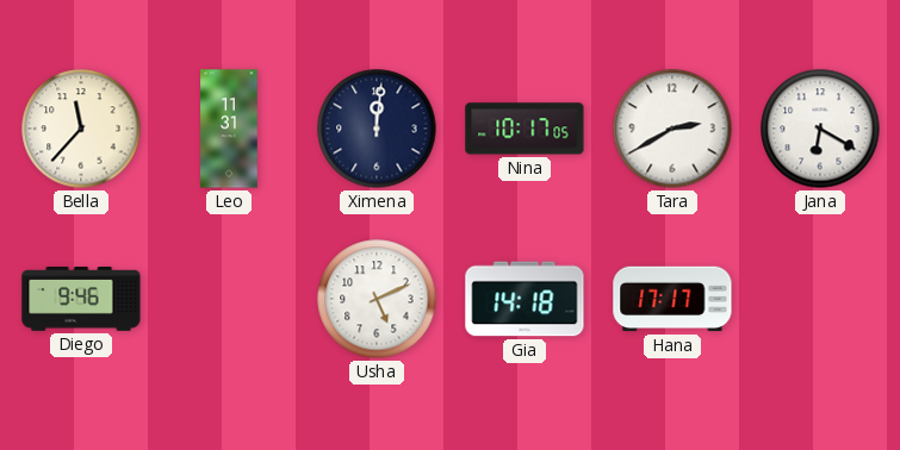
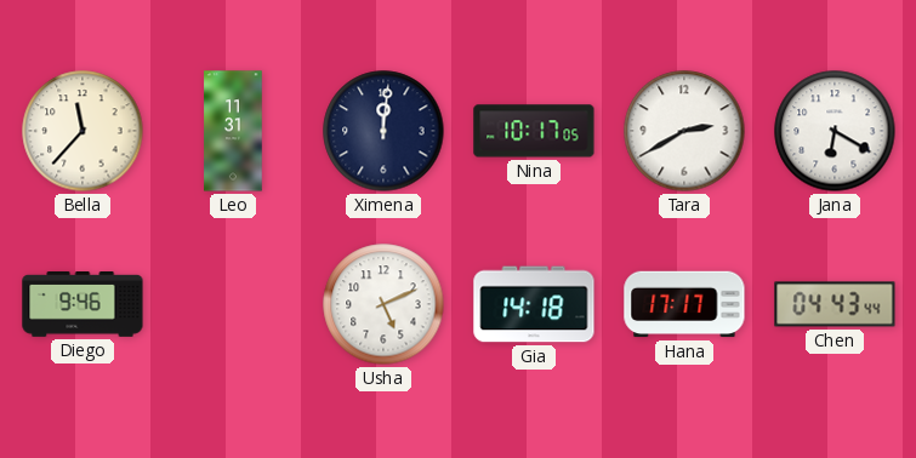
Chen: none -> 04:43
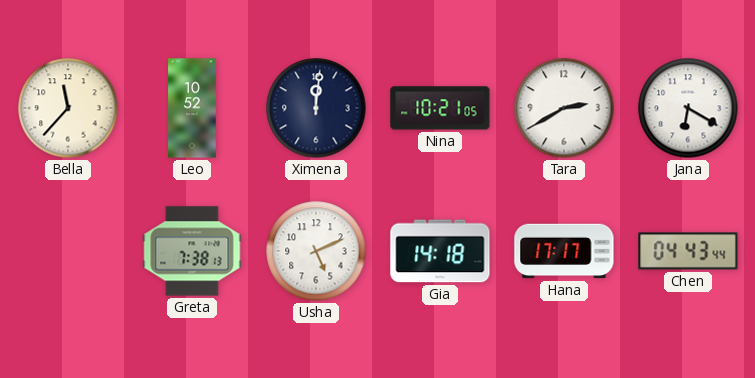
Leo: 11:31 -> 10:52
Nina: 10:17 -> 10:21
Diego: 9:46 -> none
Greta: none -> 7:38
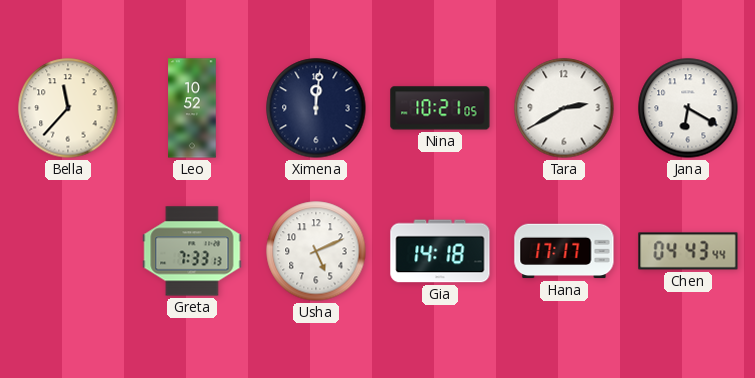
Greta: 7:38 -> 7:33
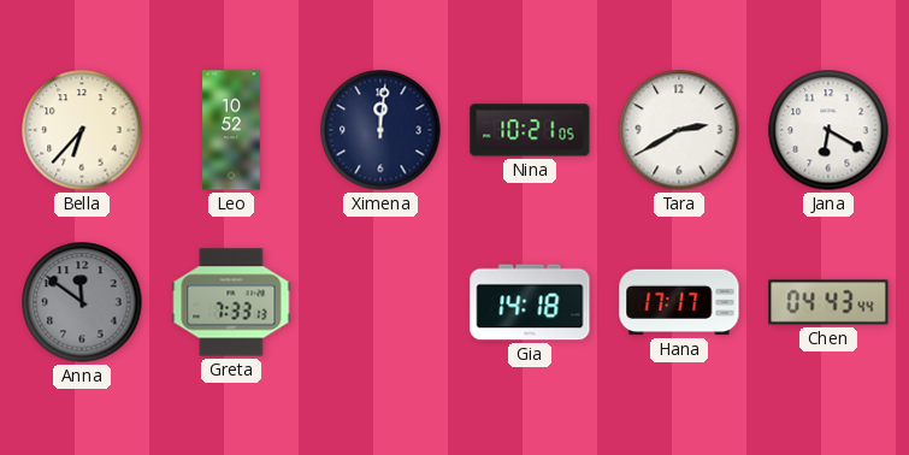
Bella: 11:37 -> 6:37
Anna: none -> 11:51
Usha: 5:11 -> none
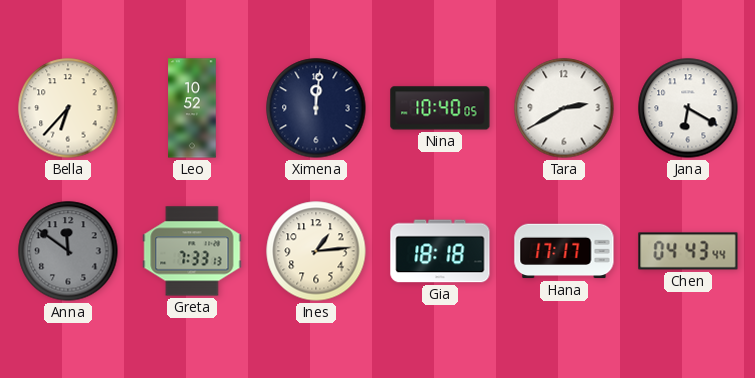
Nina: 10:21 -> 10:40
Ines: none -> 1:14
Gia: 14:18 -> 18:18
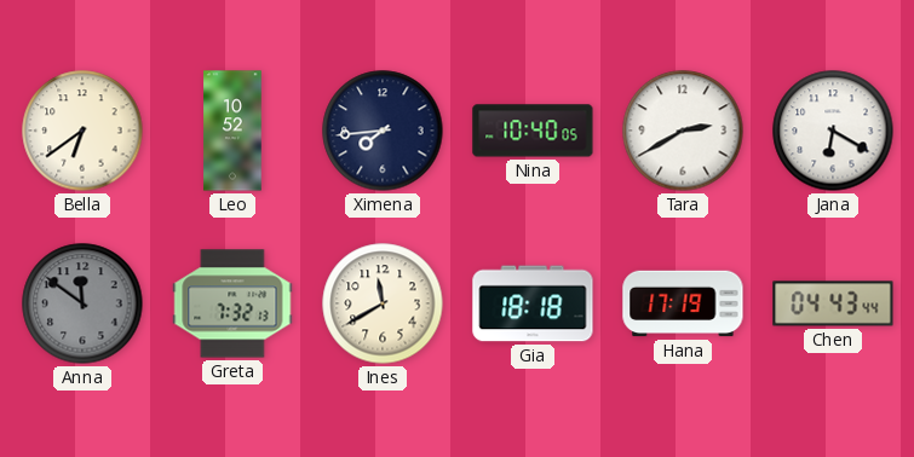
Bella: 6:37 -> 6:39
Ximena: 12:01 -> 7:44
Greta: 7:33 -> 7:32
Ines: 1:14 -> 11:40
Hana: 17:17 -> 17:19
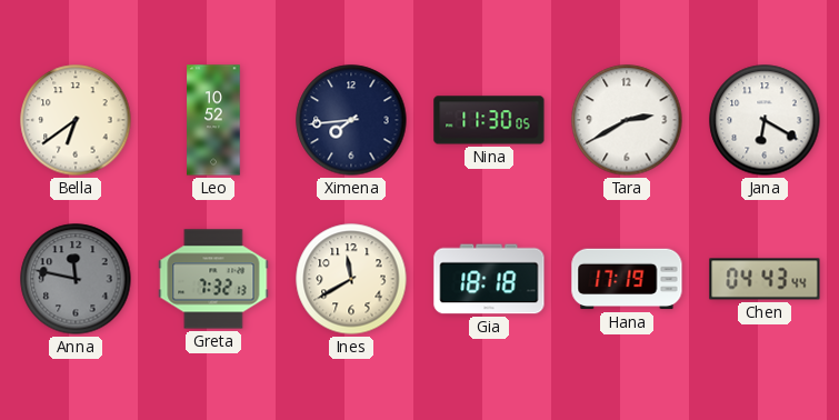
Nina: 10:40 -> 11:30
Anna: 11:51 -> 11:47
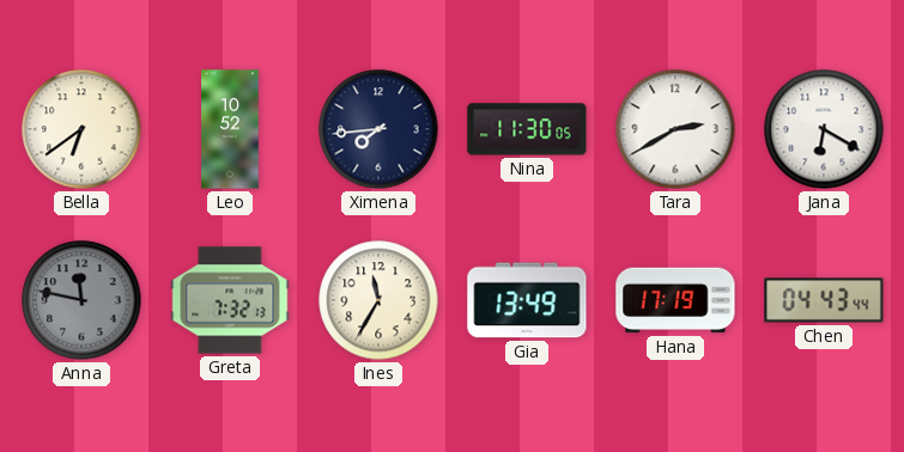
Ines: 11:40 -> 11:35
Gia: 18:18 -> 13:49
